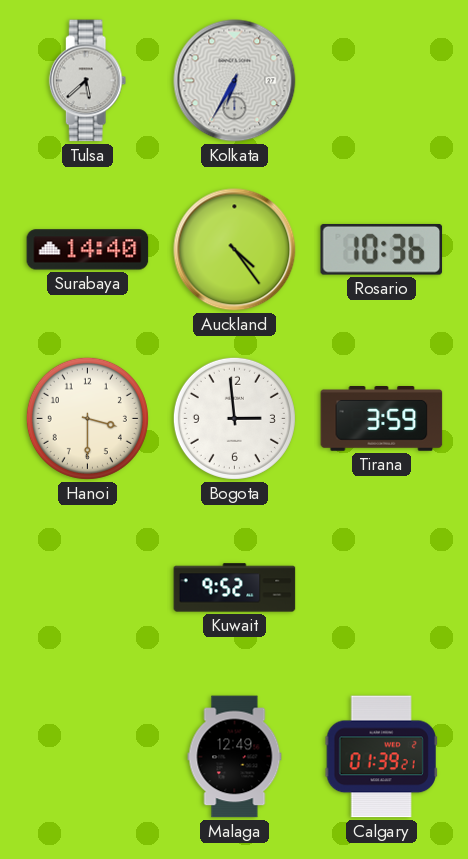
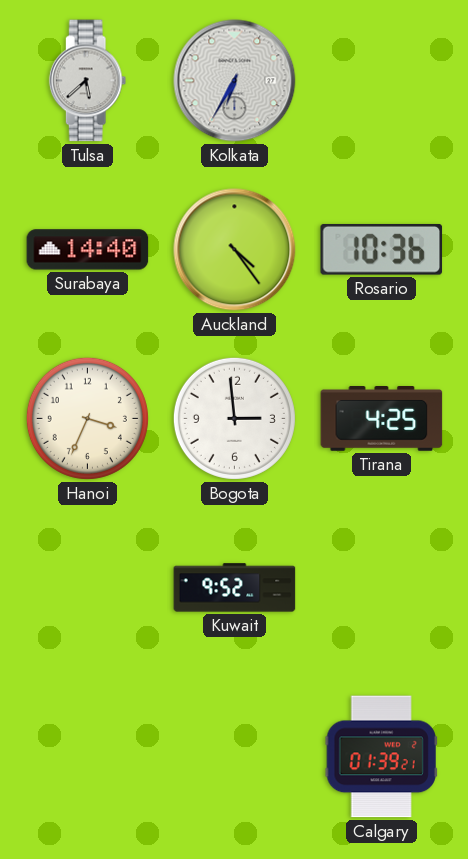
Hanoi: 3:30 -> 3:34
Tirana: 3:59 -> 4:25
Malaga: 12:49 -> none
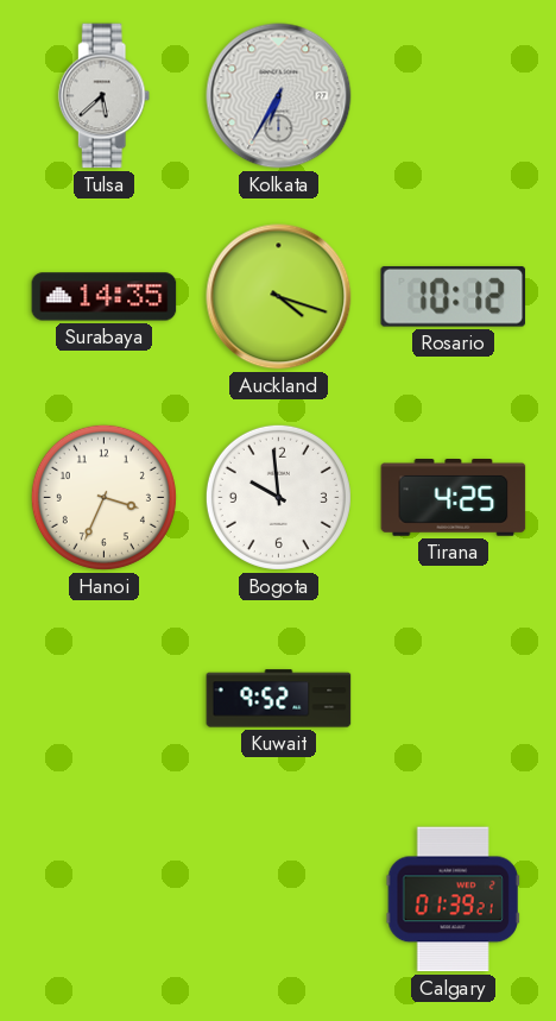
Surabaya: 14:40 -> 14:35
Auckland: 4:24 -> 4:18
Rosario: 10:36 -> 10:12
Bogota: 2:59 -> 9:59
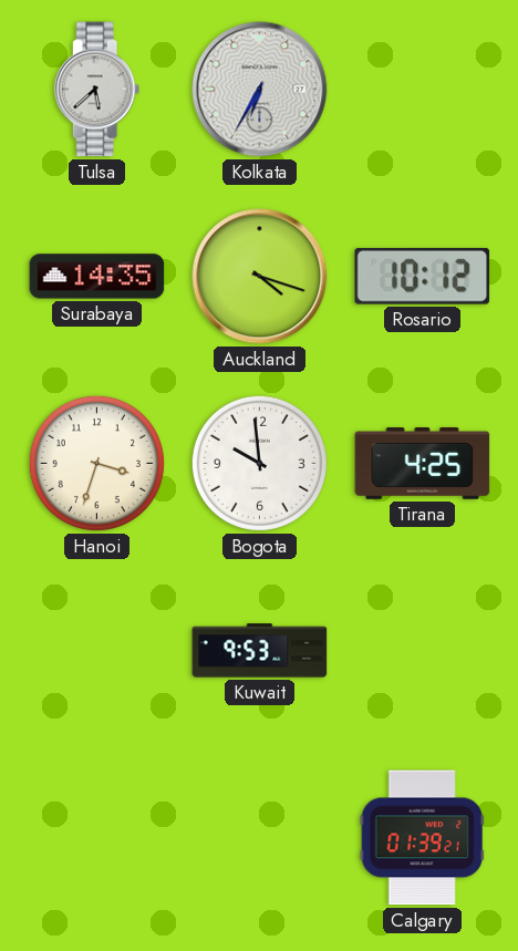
Hanoi: 3:34 -> 3:33
Kuwait: 9:52 -> 9:53
